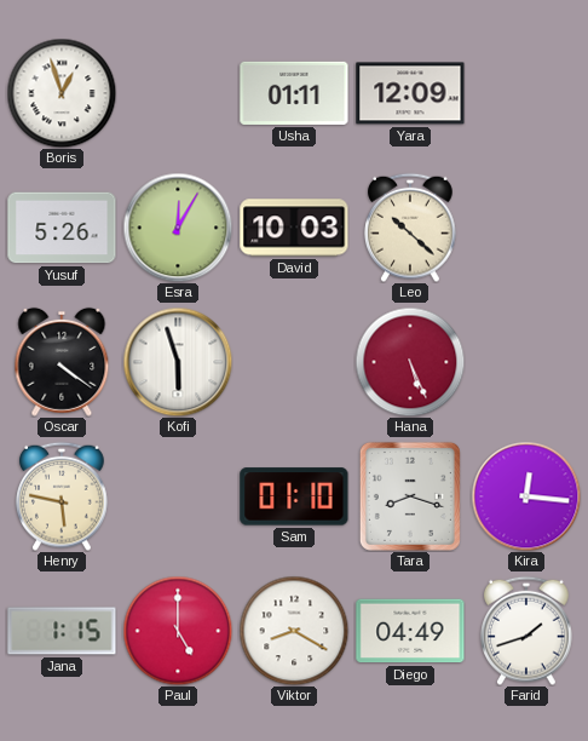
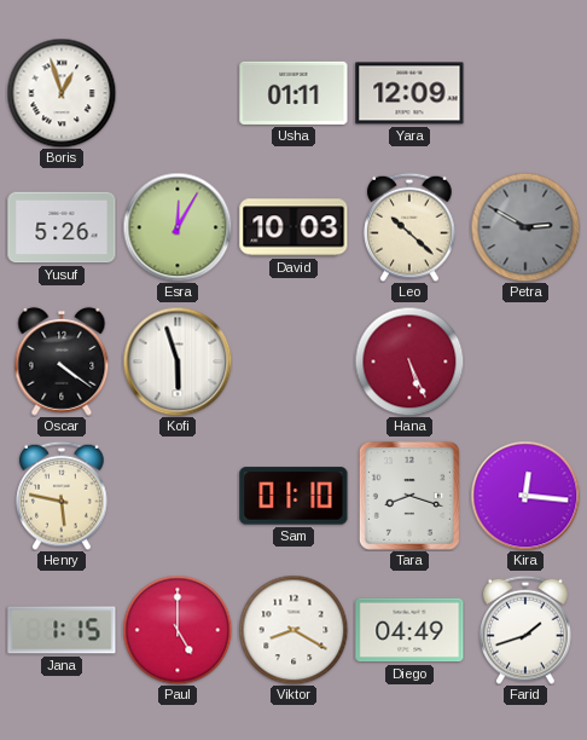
Petra: none -> 2:50
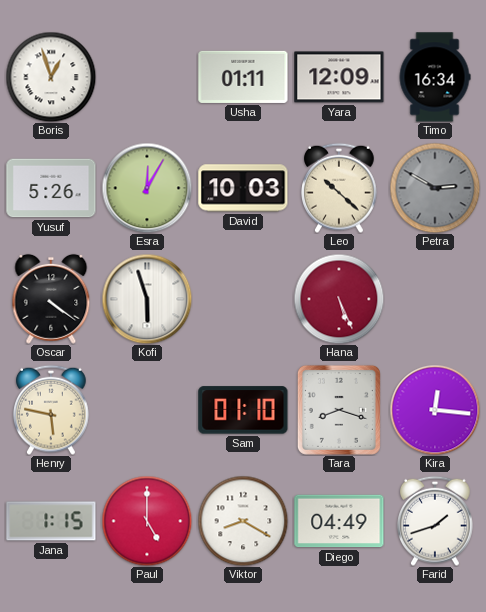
Timo: none -> 16:34
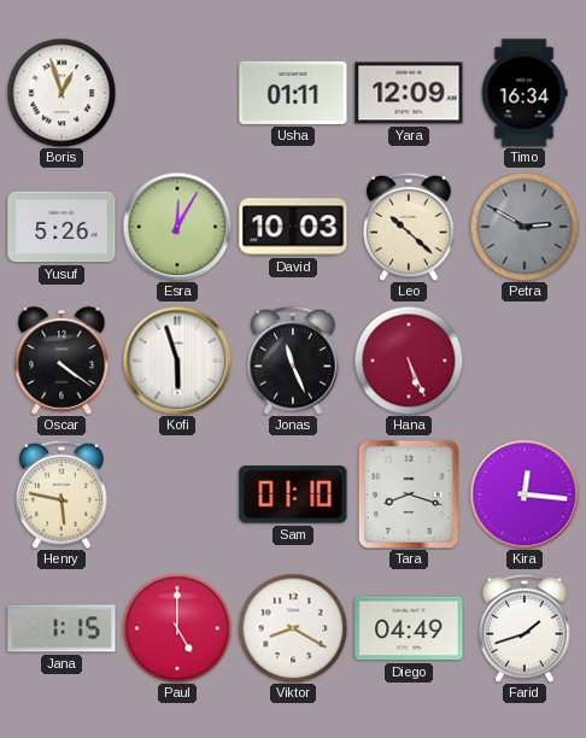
Jonas: none -> 11:26
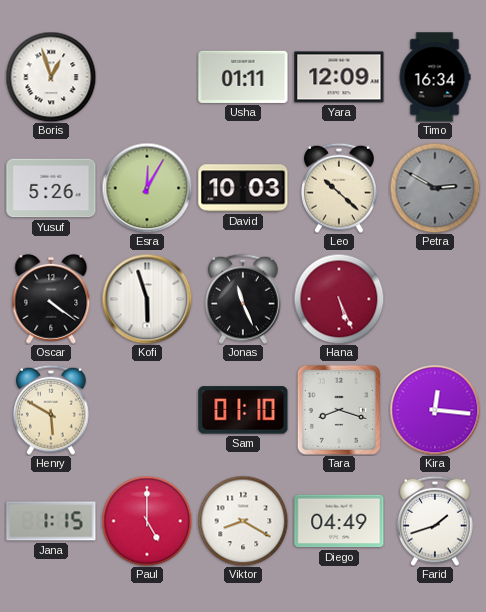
Henry: 5:47 -> 5:50
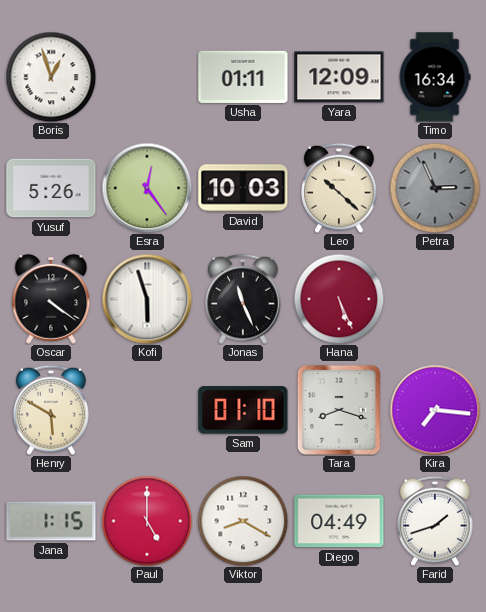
Esra: 12:05 -> 12:24
Petra: 2:50 -> 2:56
Kira: 12:16 -> 7:16
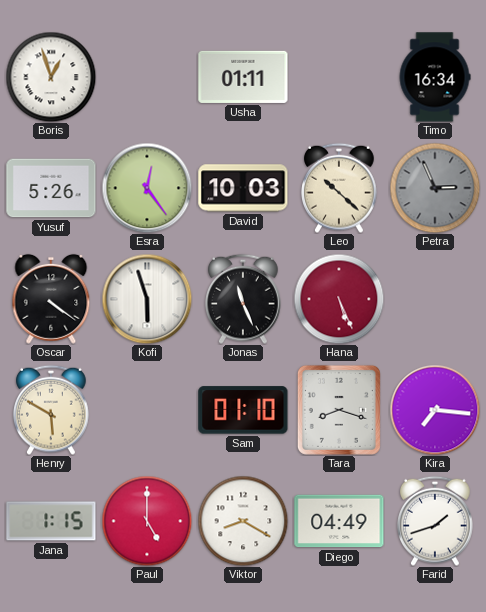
Yara: 12:09 -> none
